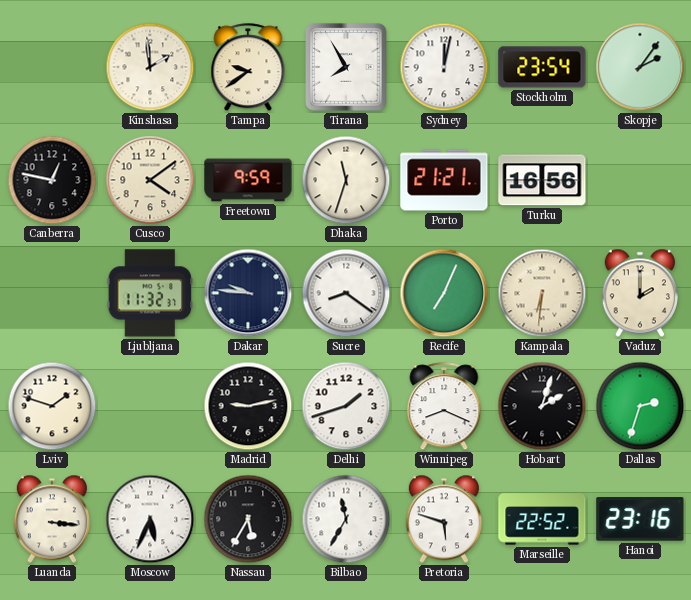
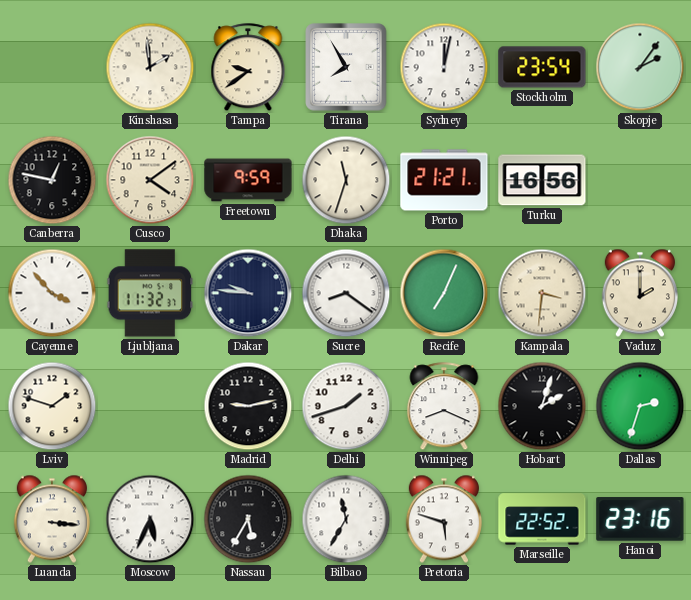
Cayenne: none -> 3:53
Kampala: 6:31 -> 3:31
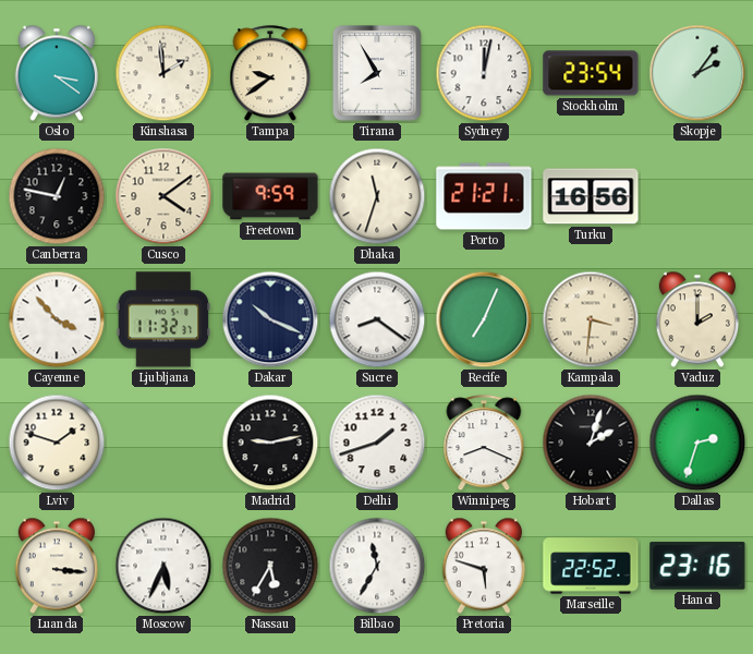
Oslo: none -> 3:21
Dakar: 9:46 -> 10:19
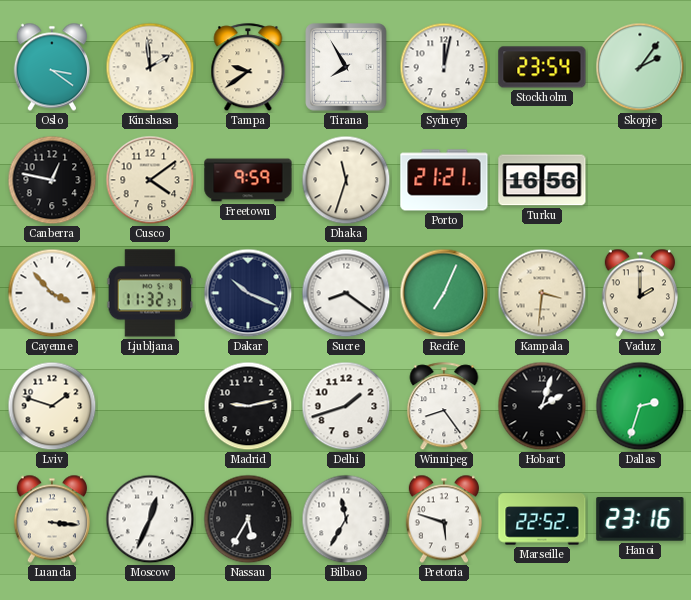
Winnipeg: 8:19 -> 8:24
Moscow: 5:34 -> 12:34
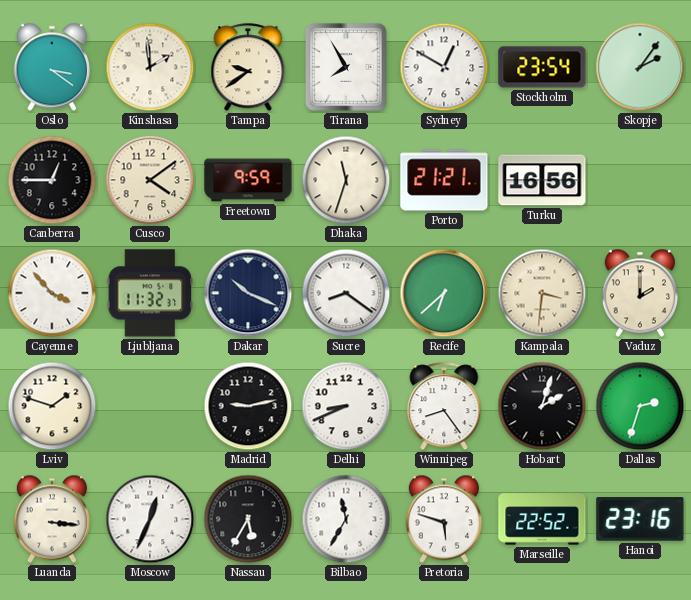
Sydney: 12:02 -> 12:50
Canberra: 12:47 -> 12:45
Recife: 7:04 -> 6:38
Delhi: 1:42 -> 8:41
